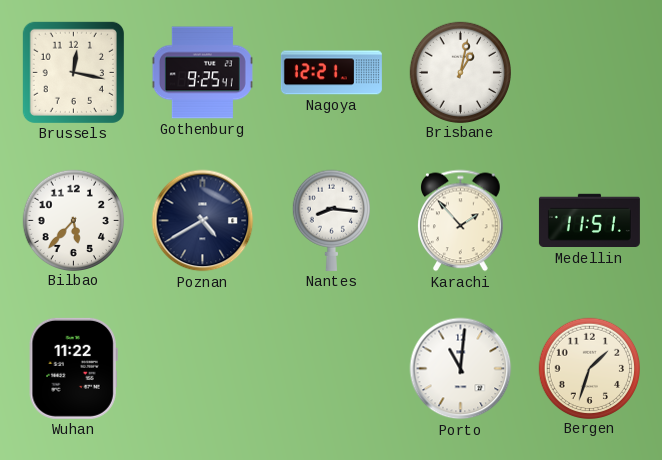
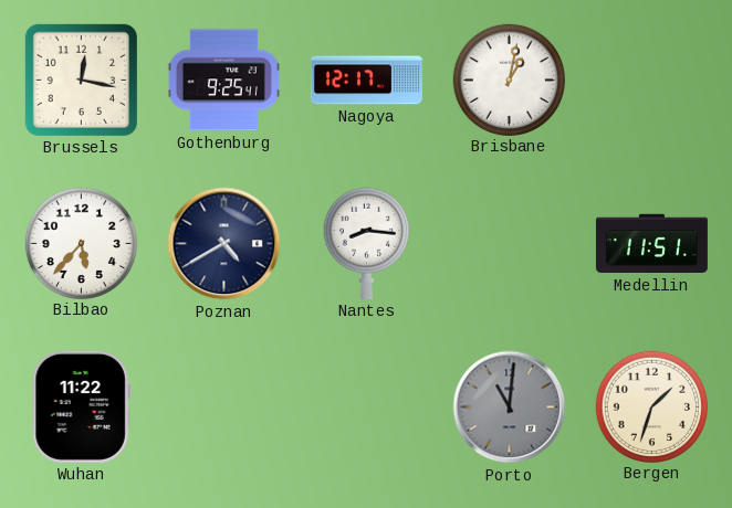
Nagoya: 12:21 -> 12:17
Karachi: 1:53 -> none
Porto dial: white -> grey
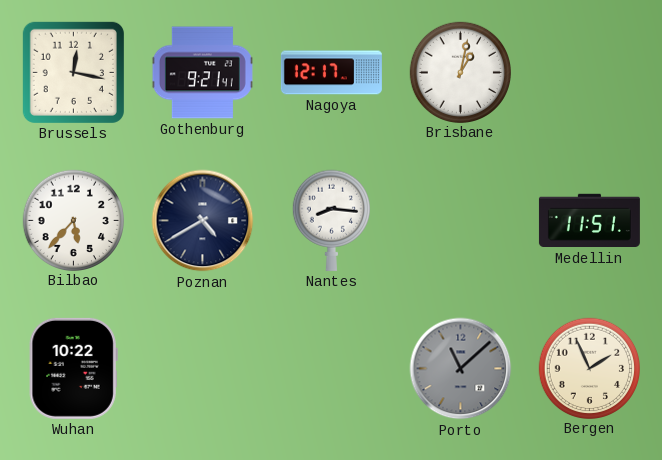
Gothenburg: 9:25 -> 9:21
Wuhan: 11:22 -> 10:22
Porto: 11:01 -> 11:08
Bergen: 1:33 -> 1:56
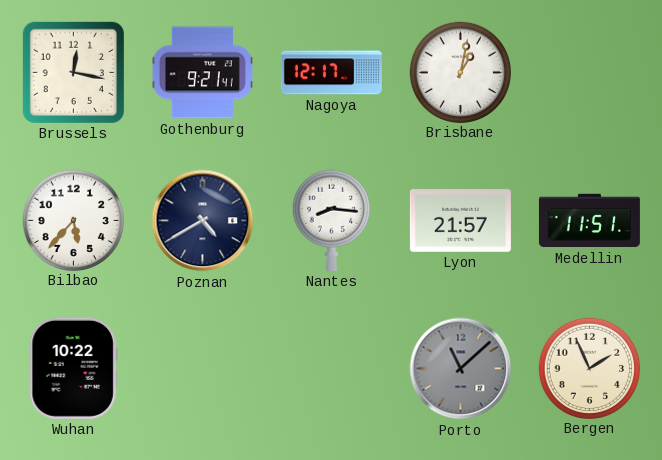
Lyon: none -> 21:57
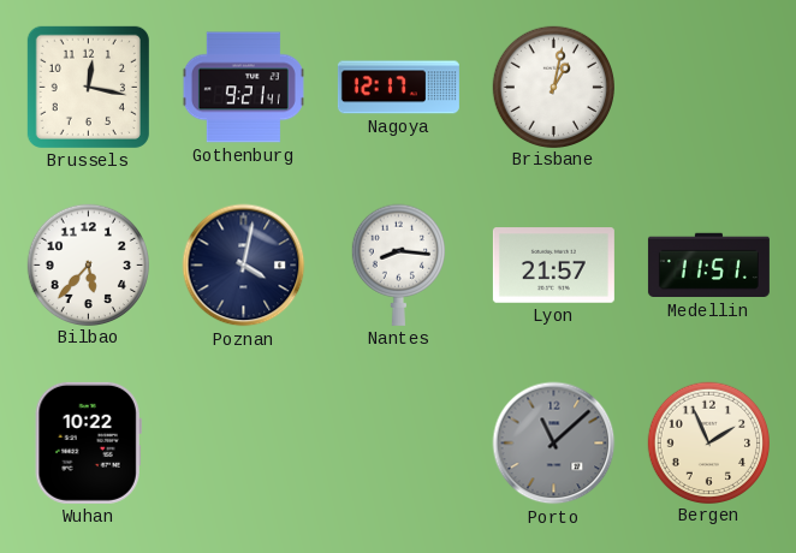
Poznan: 4:40 -> 4:02
